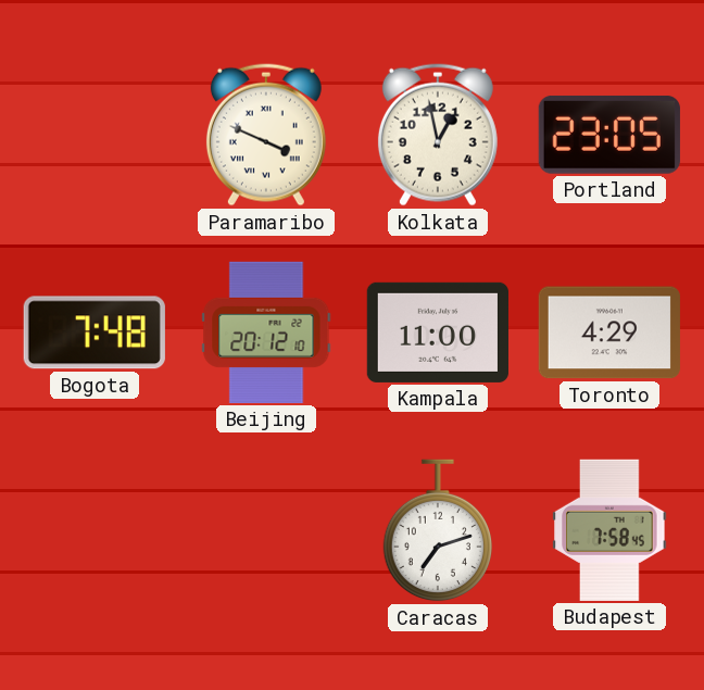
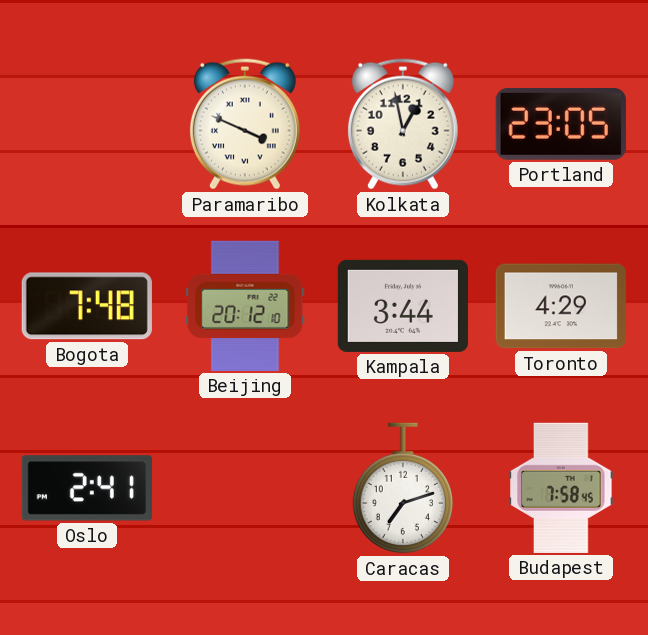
Kampala: 11:00 -> 3:44
Oslo: none -> 2:41
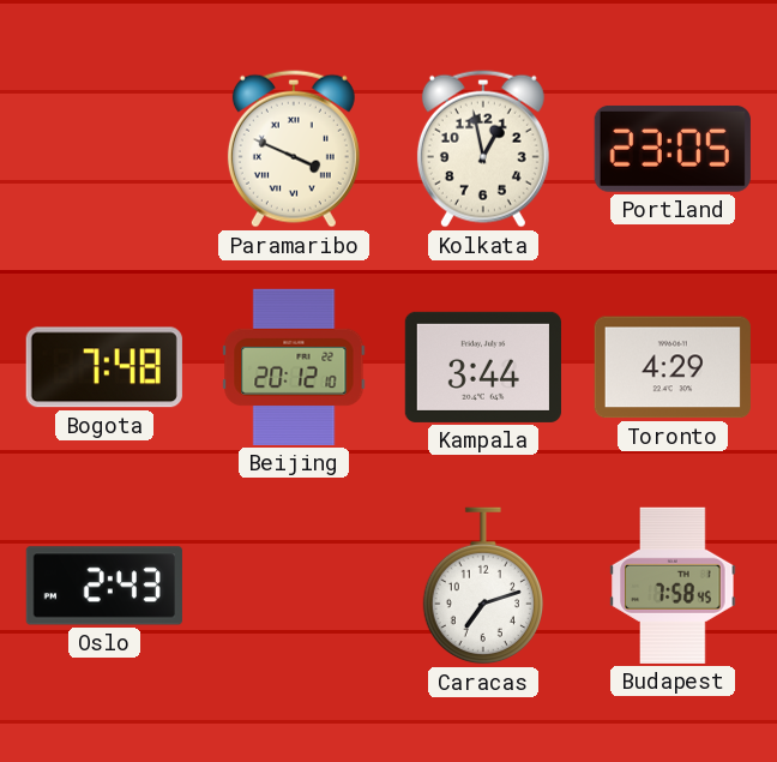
Oslo: 2:41 -> 2:43
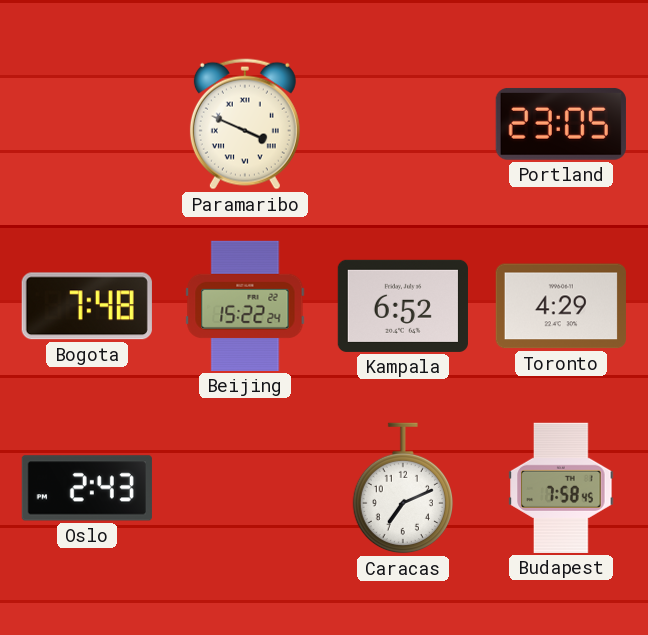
Kolkata: 12:58 -> none
Beijing: 20:12 -> 15:22
Kampala: 3:44 -> 6:52
Caracas: 7:12 -> 7:11
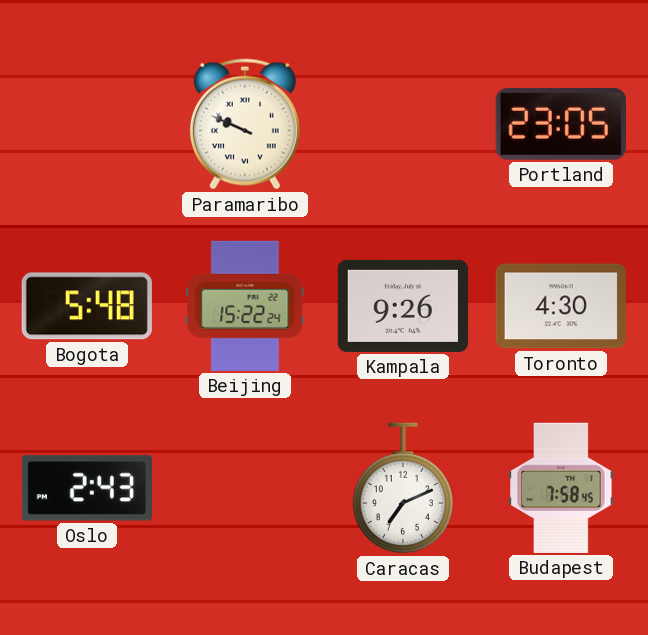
Paramaribo: 3:49 -> 9:49
Bogota: 7:48 -> 5:48
Kampala: 6:52 -> 9:26
Toronto: 4:29 -> 4:30
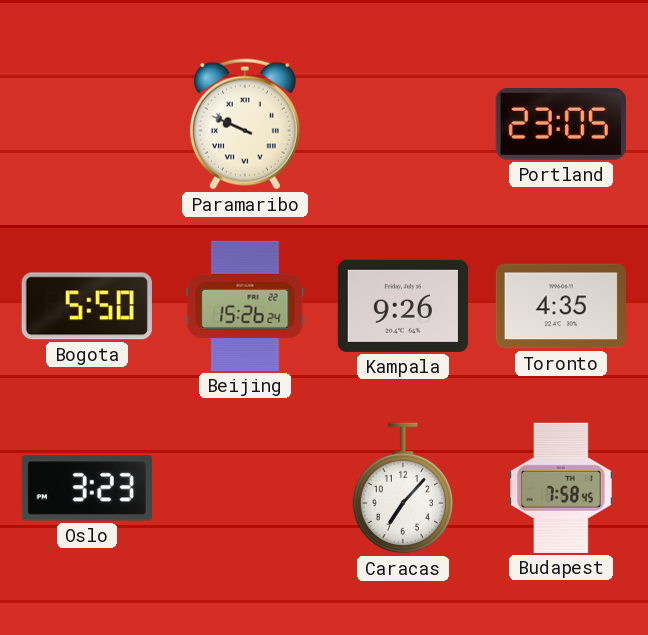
Bogota: 5:48 -> 5:50
Beijing: 15:22 -> 15:26
Toronto: 4:30 -> 4:35
Oslo: 2:43 -> 3:23
Caracas: 7:11 -> 7:07
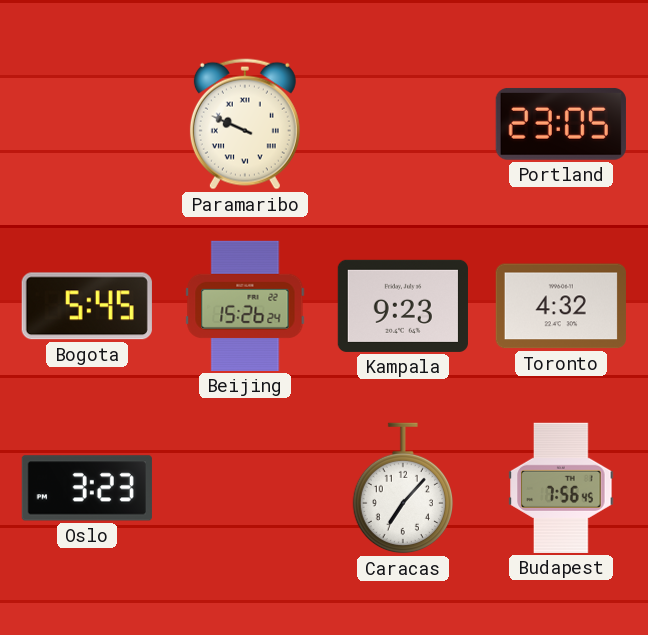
Bogota: 5:50 -> 5:45
Kampala: 9:26 -> 9:23
Toronto: 4:35 -> 4:32
Budapest: 7:58 -> 7:56
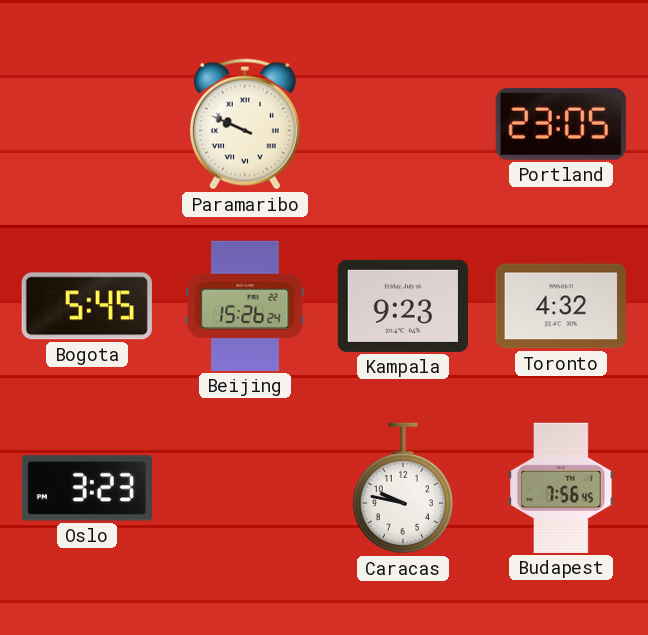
Caracas: 7:07 -> 9:47
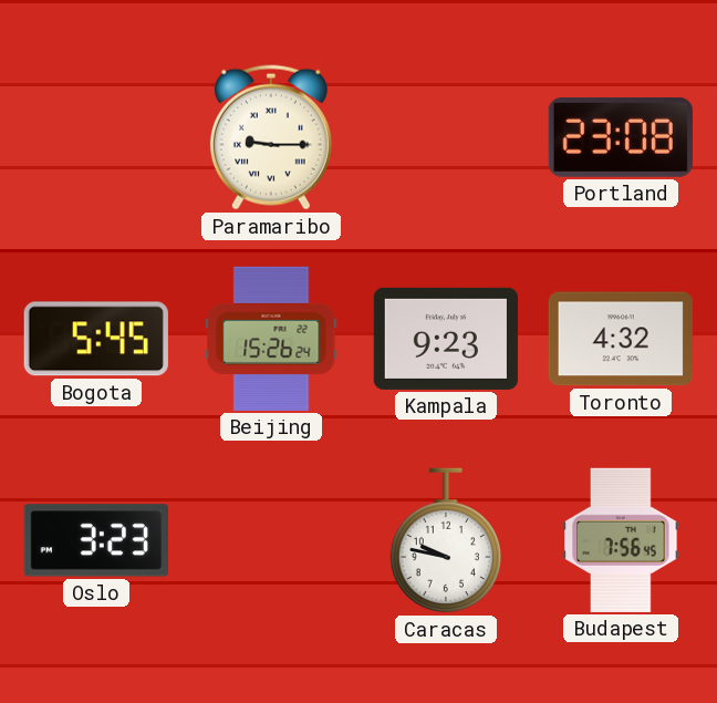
Paramaribo: 9:49 -> 9:15
Portland: 23:05 -> 23:08
